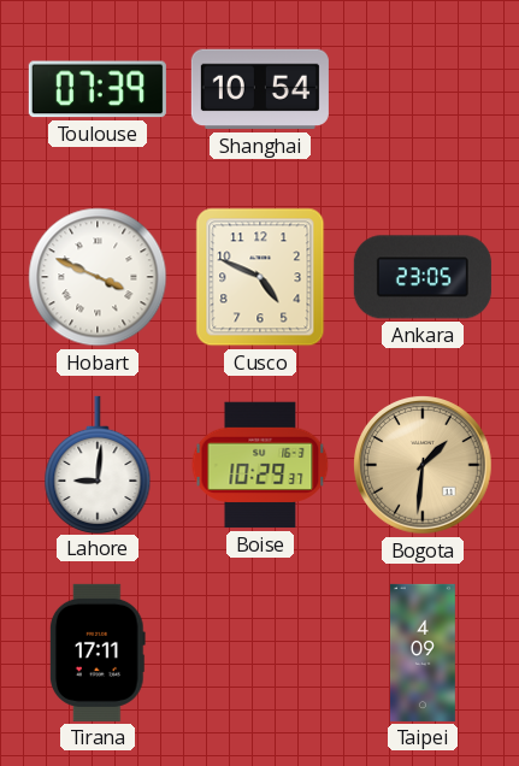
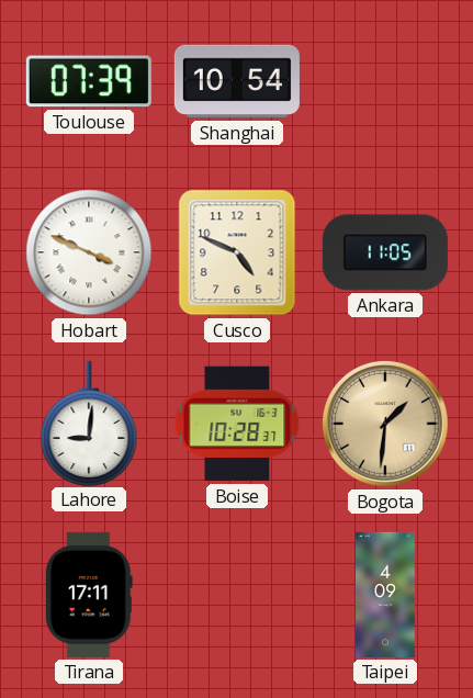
Ankara: 23:05 -> 11:05
Boise: 10:29 -> 10:28
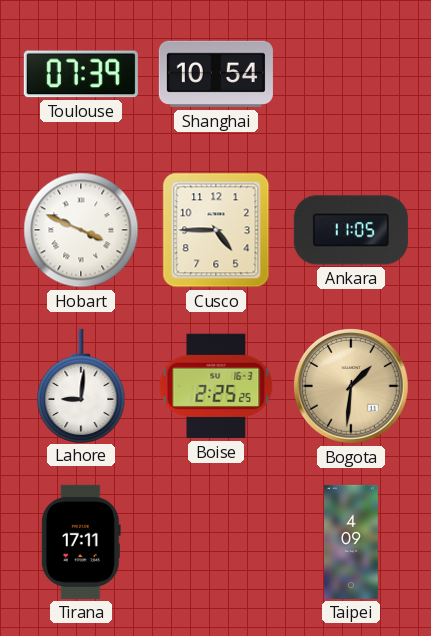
Cusco: 4:49 -> 4:45
Boise: 10:28 -> 2:25
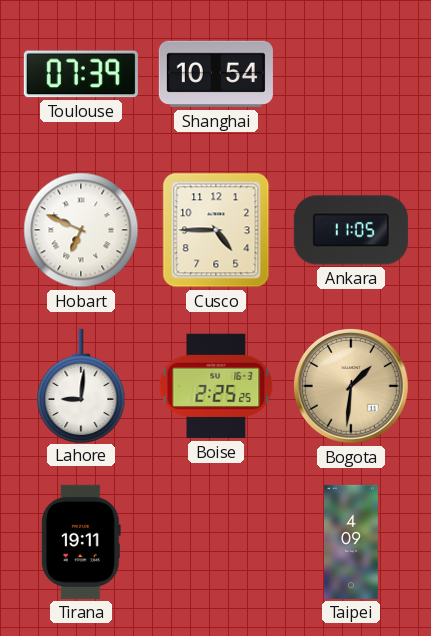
Hobart: 3:49 -> 6:49
Tirana: 17:11 -> 19:11
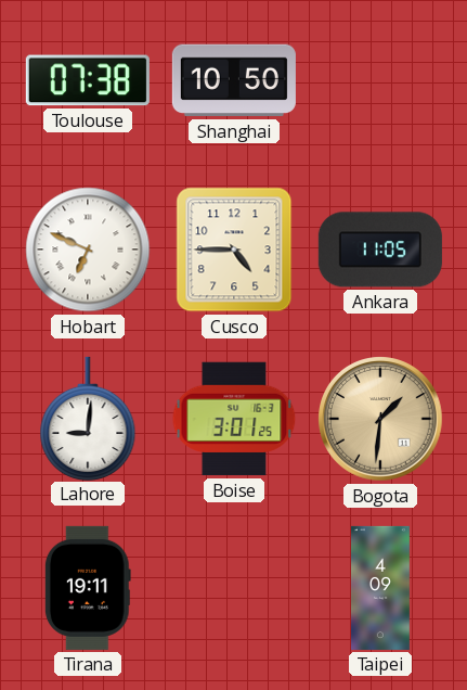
Toulouse: 07:39 -> 07:38
Shanghai: 10:54 -> 10:50
Boise: 2:25 -> 3:01
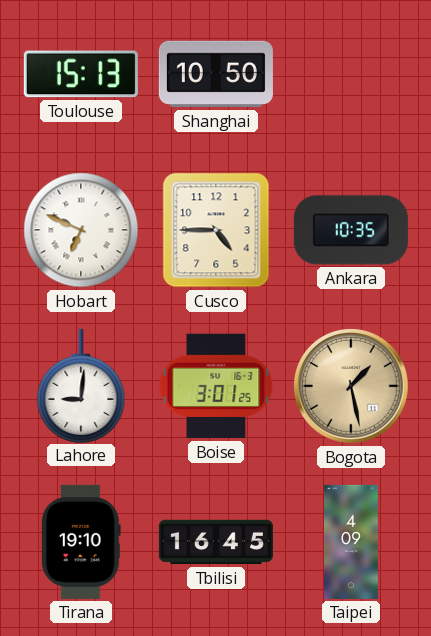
Toulouse: 07:38 -> 15:13
Ankara: 11:05 -> 10:35
Bogota: 1:31 -> 1:28
Tirana: 19:11 -> 19:10
Tbilisi: none -> 16:45
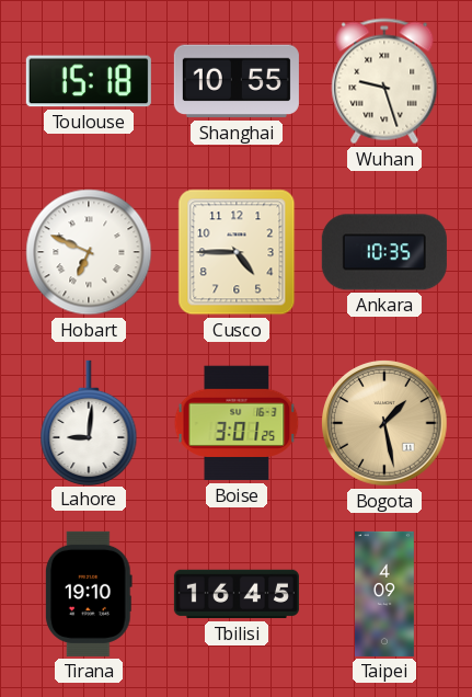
Toulouse: 15:13 -> 15:18
Shanghai: 10:50 -> 10:55
Wuhan: none -> 9:27
